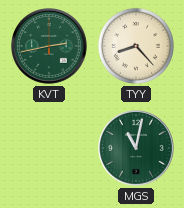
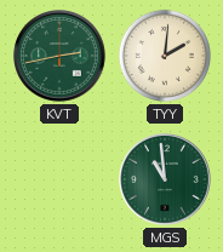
TYY: 8:23 -> 2:01
MGS: 11:02 -> 10:59
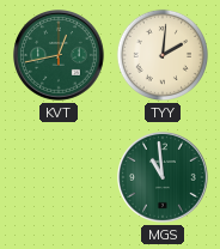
KVT: 2:43 -> 12:43
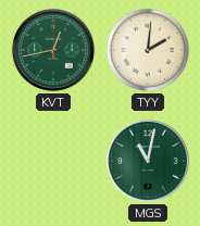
MGS: 10:59 -> 11:02
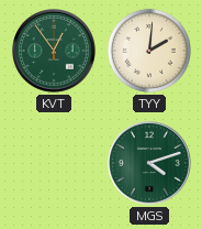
KVT: 12:43 -> 12:54
MGS: 11:02 -> 4:12
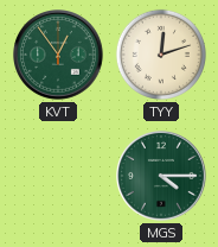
TYY: 2:01 -> 12:12
MGS: 4:12 -> 4:15
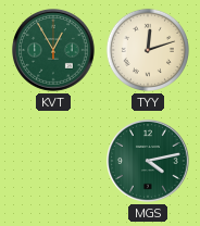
KVT: 12:54 -> 12:55
MGS: 4:15 -> 4:13
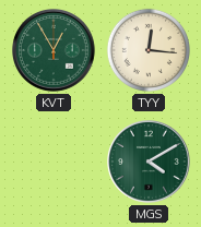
TYY: 12:12 -> 12:16
MGS: 4:13 -> 4:10
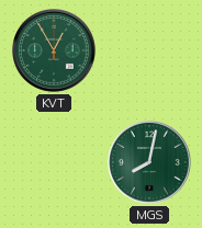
TYY: 12:16 -> none
MGS: 4:10 -> 8:02
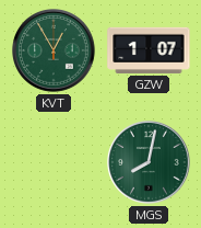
GZW: none -> 1:07
